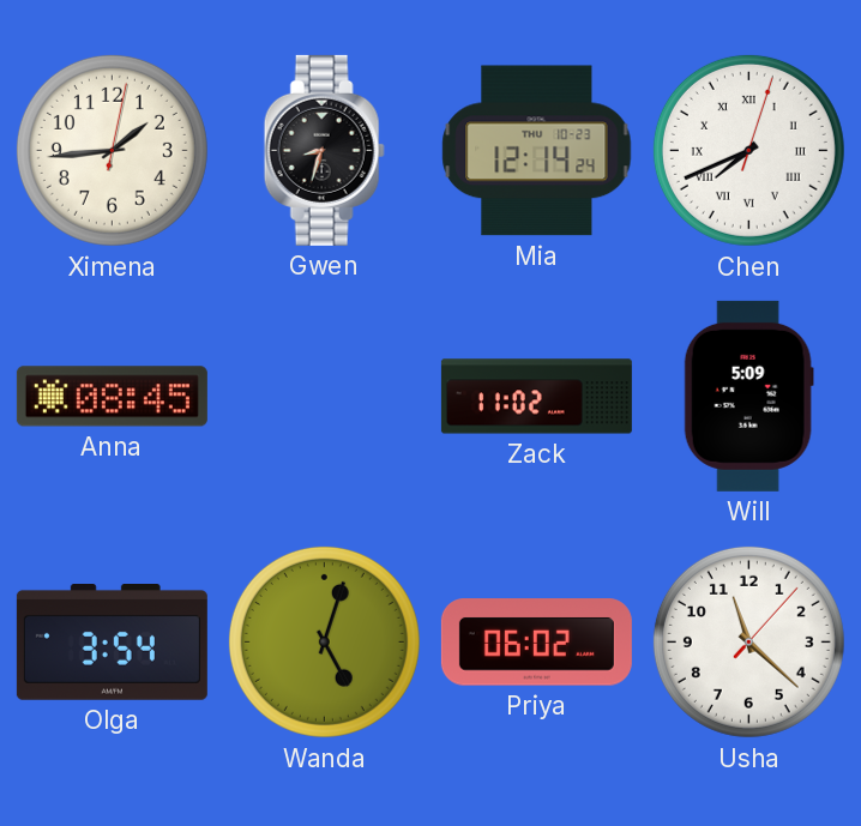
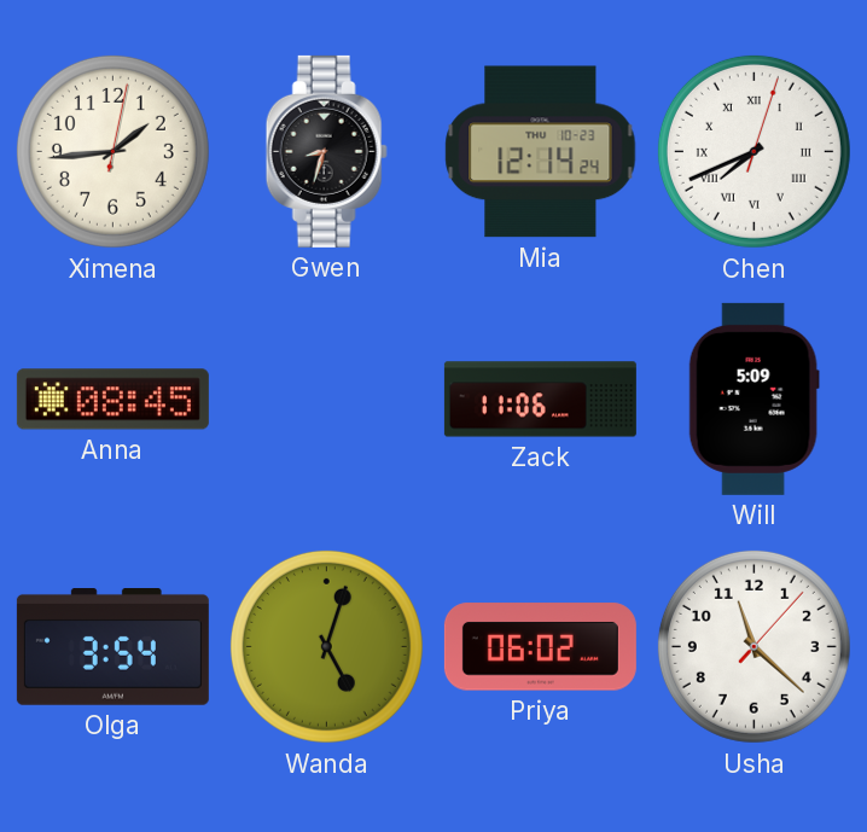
Zack: 11:02 -> 11:06
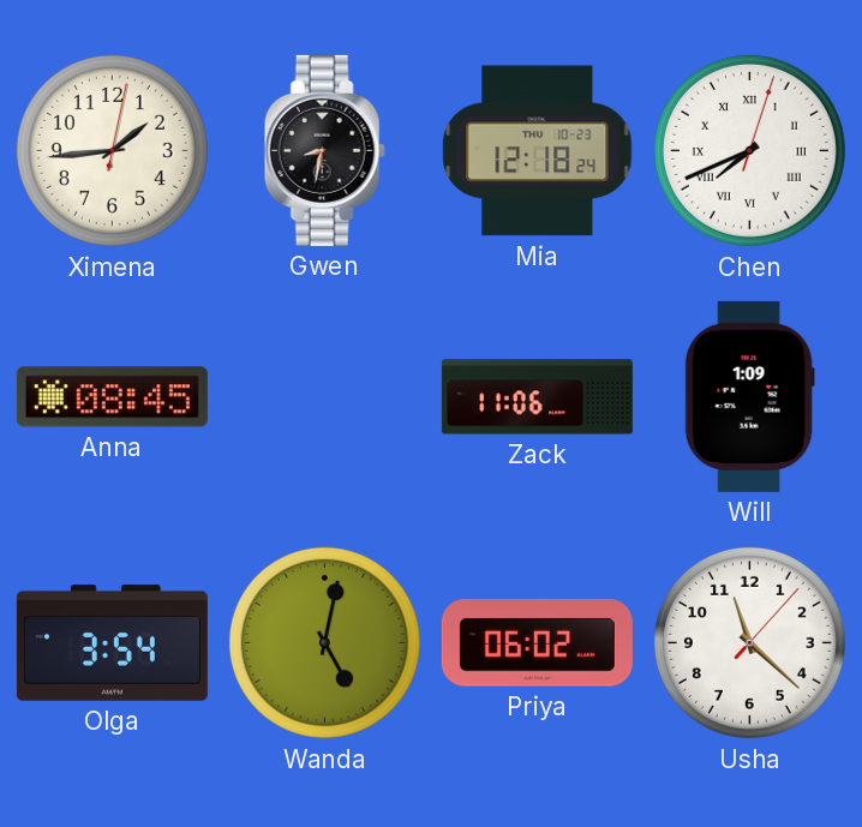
Gwen: 8:33 -> 8:32
Mia: 12:14 -> 12:18
Will: 5:09 -> 1:09
Wanda: 5:03 -> 5:02
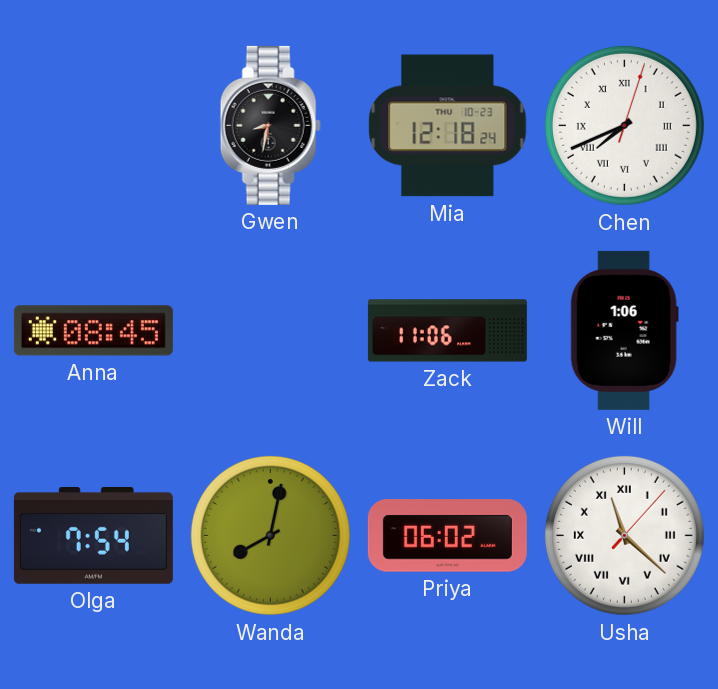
Ximena: 1:44 -> none
Will: 1:09 -> 1:06
Olga: 3:54 -> 7:54
Wanda: 5:02 -> 8:02
Usha numerals: Arabic -> Roman
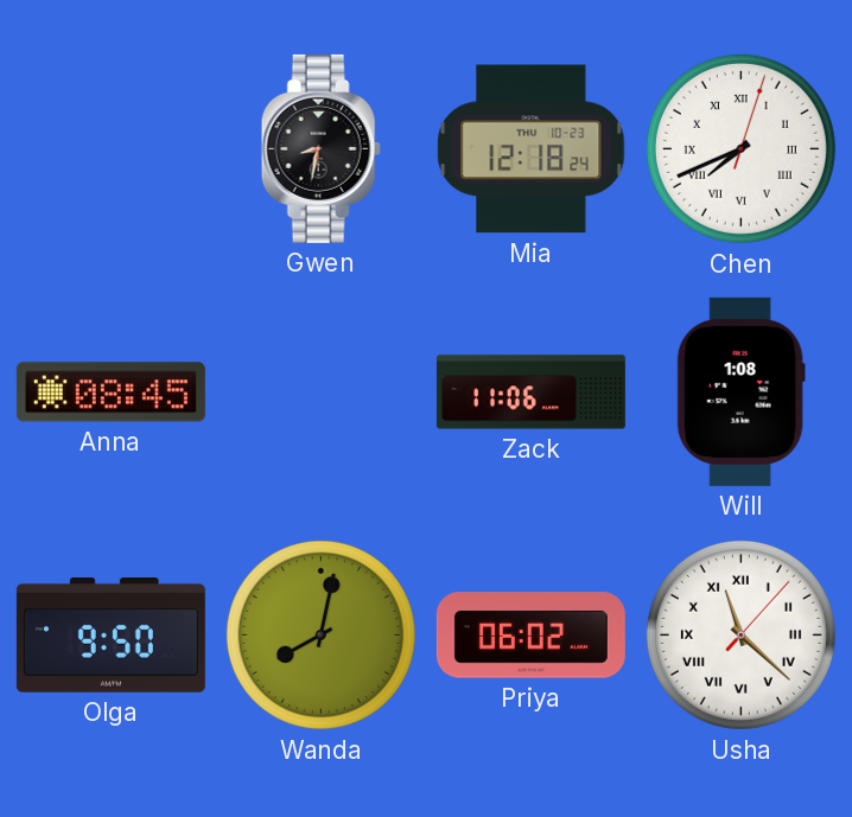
Will: 1:06 -> 1:08
Olga: 7:54 -> 9:50
